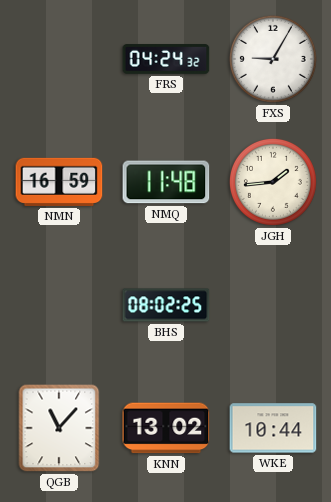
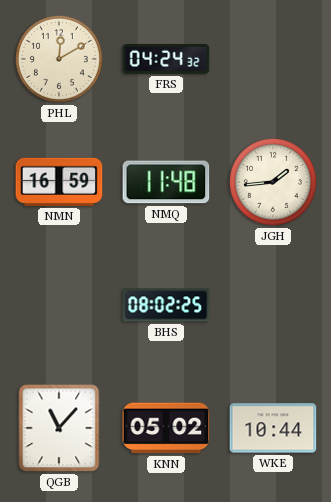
PHL: none -> 12:10
FXS: 9:05 -> none
KNN: 13:02 -> 05:02
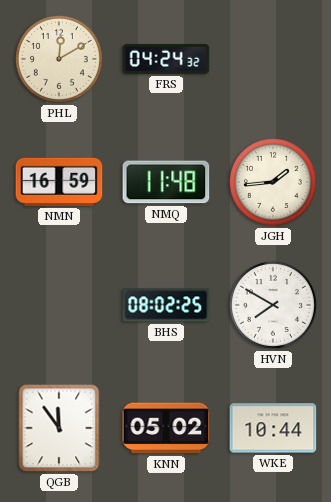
HVN: none -> 7:50
QGB: 11:07 -> 11:54
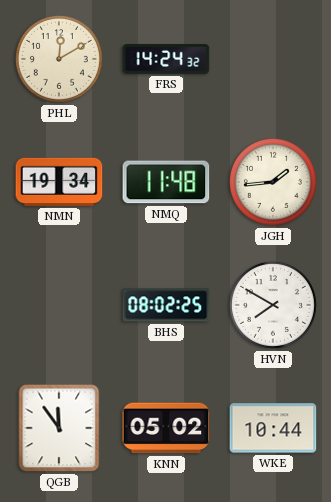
FRS: 04:24 -> 14:24
NMN: 16:59 -> 19:34
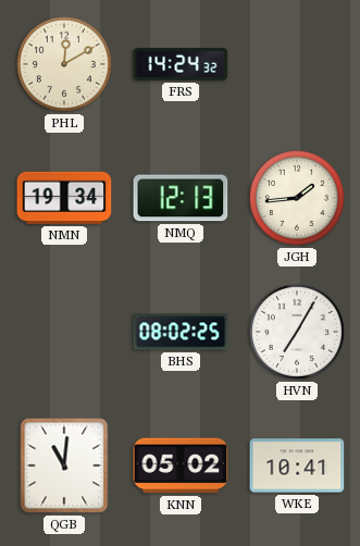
NMQ: 11:48 -> 12:13
HVN: 7:50 -> 7:05
QGB: 11:54 -> 11:01
WKE: 10:44 -> 10:41
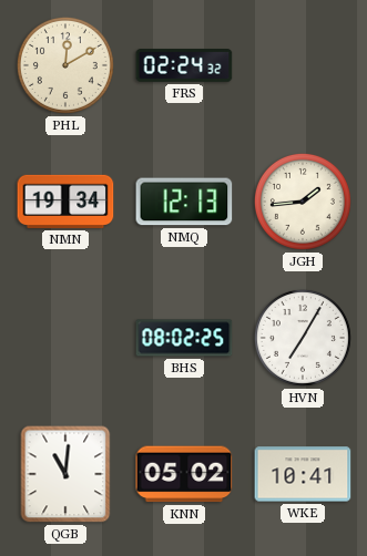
FRS: 14:24 -> 02:24
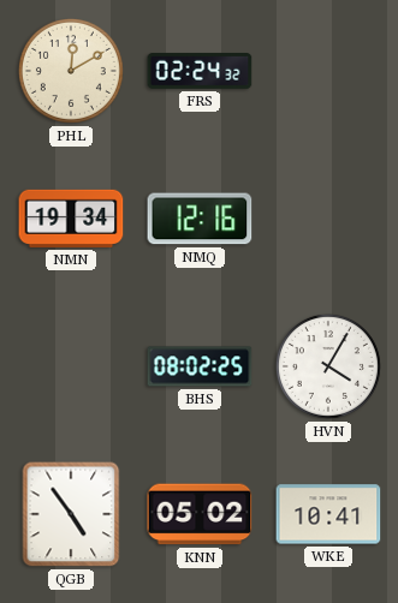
NMQ: 12:13 -> 12:16
JGH: 1:44 -> none
HVN: 7:05 -> 4:05
QGB: 11:01 -> 4:54
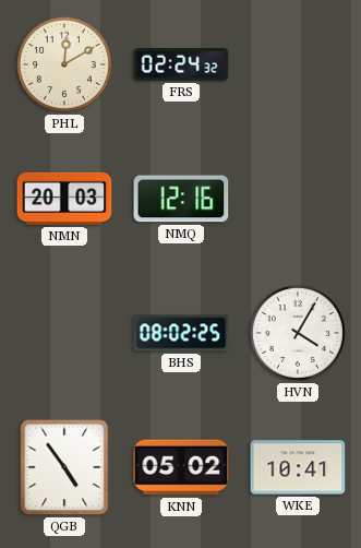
NMN: 19:34 -> 20:03
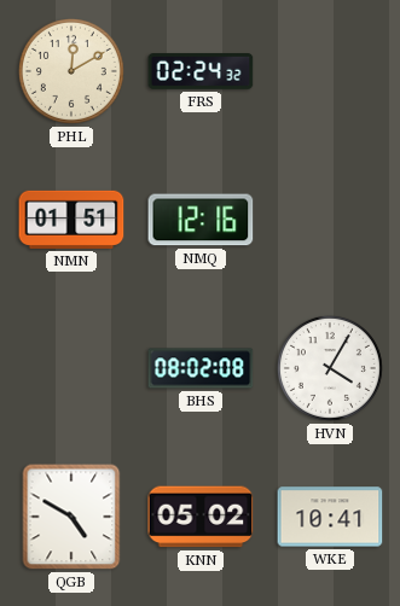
NMN: 20:03 -> 01:51
BHS: 08:02:25 -> 08:02:08
QGB: 4:54 -> 4:50
